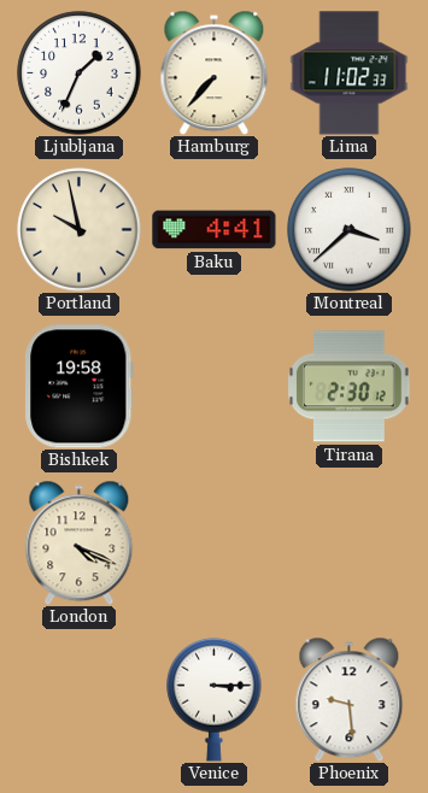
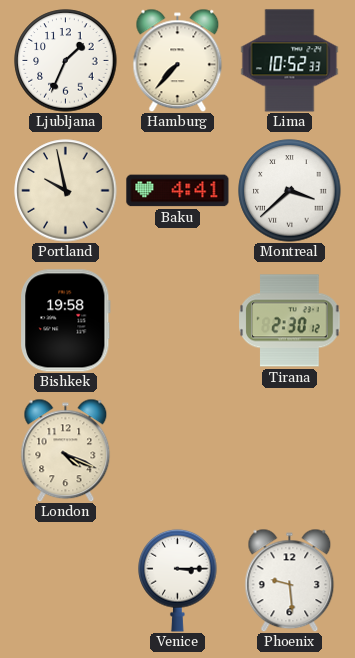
Lima: 11:02 -> 10:52
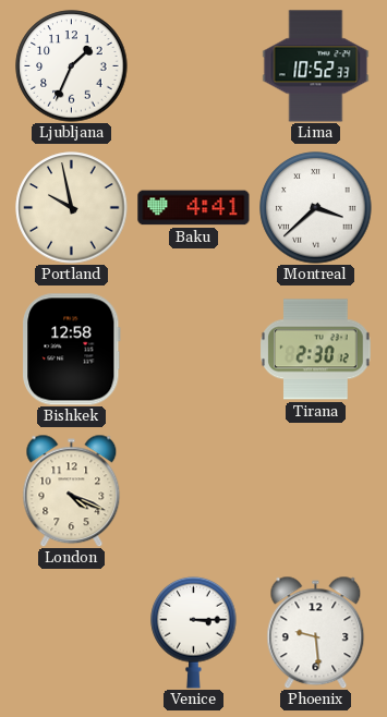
Hamburg: 7:37 -> none
Bishkek: 19:58 -> 12:58
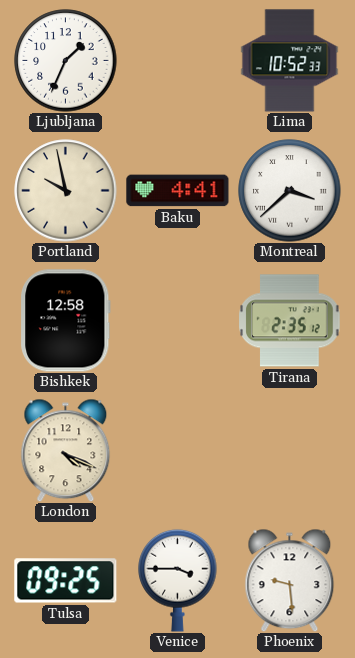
Tirana: 2:30 -> 2:35
Tulsa: none -> 09:25
Venice: 3:15 -> 3:45
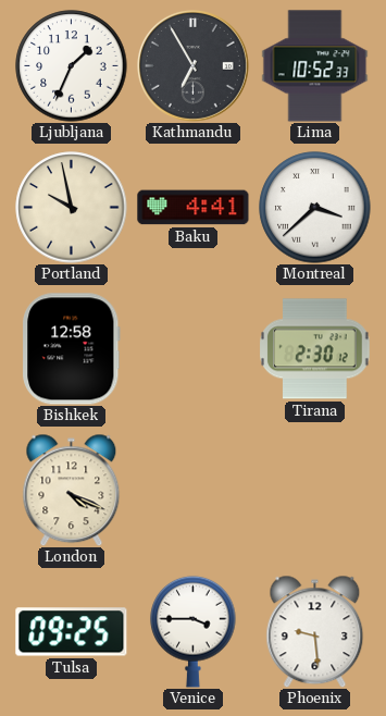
Kathmandu: none -> 6:55
Tirana: 2:35 -> 2:30
